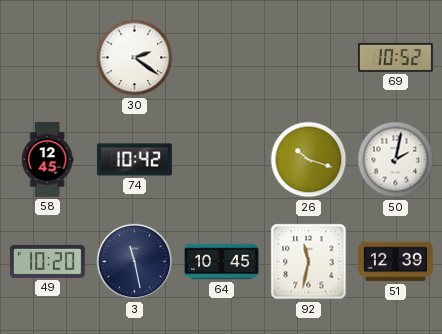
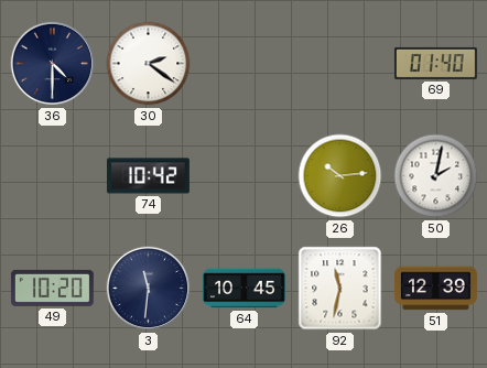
36: none -> 4:30
69: 10:52 -> 01:40
58: 12:45 -> none
26: 10:18 -> 10:14
3: 11:28 -> 11:31
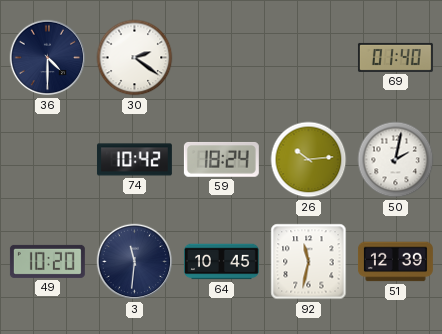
59: none -> 18:24
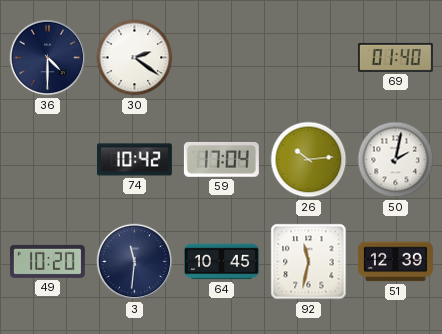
59: 18:24 -> 17:04
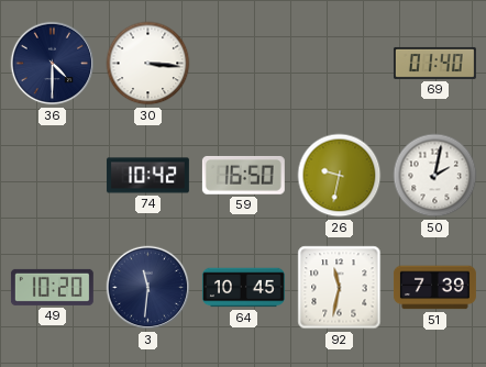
30: 2:21 -> 3:16
59: 17:04 -> 16:50
26: 10:14 -> 9:32
51: 12:39 -> 7:39
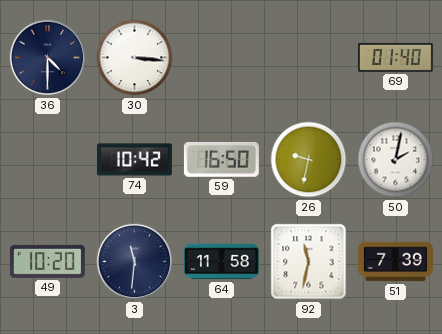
64: 10:45 -> 11:58
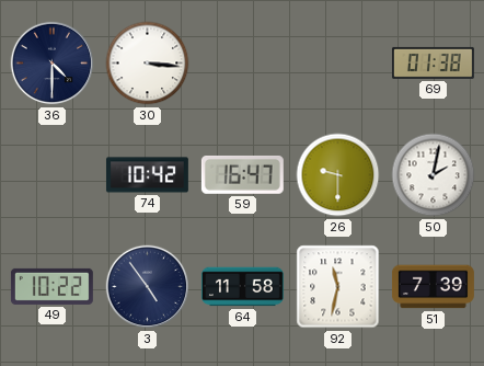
69: 01:40 -> 01:38
59: 16:50 -> 16:47
26: 9:32 -> 9:30
49: 10:20 -> 10:22
3: 11:31 -> 4:54
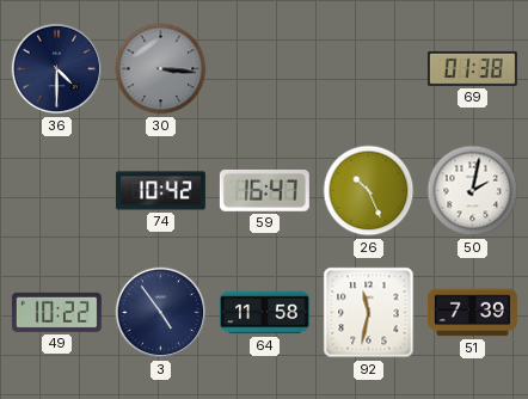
30 dial: white -> grey
26: 9:30 -> 10:26
